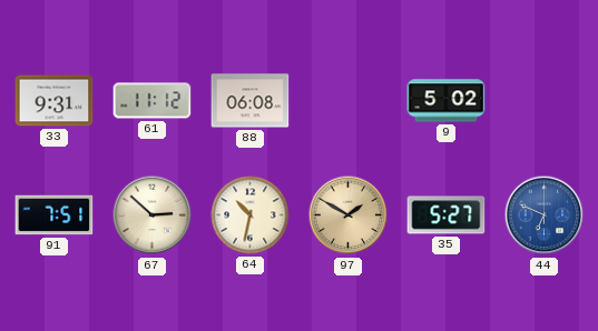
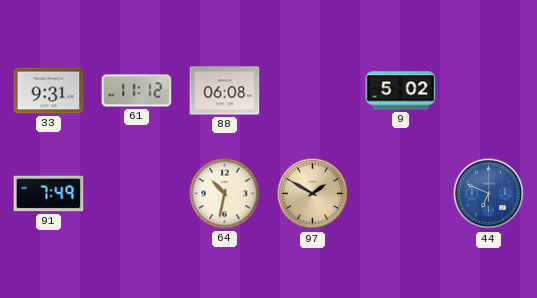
91: 7:51 -> 7:49
67: 2:52 -> none
35: 5:27 -> none
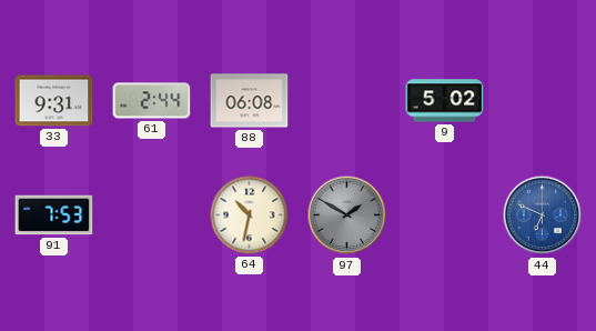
61: 11:12 -> 2:44
91: 7:49 -> 7:53
97 dial: champagne -> grey
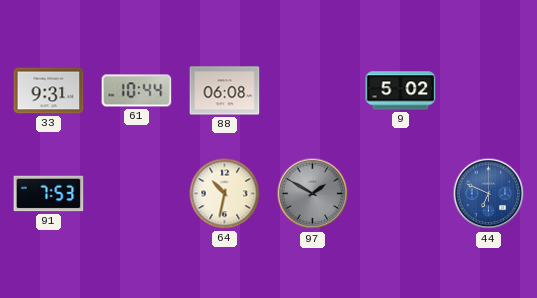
61: 2:44 -> 10:44
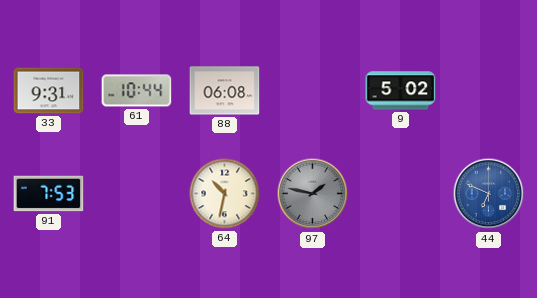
97: 1:50 -> 1:47
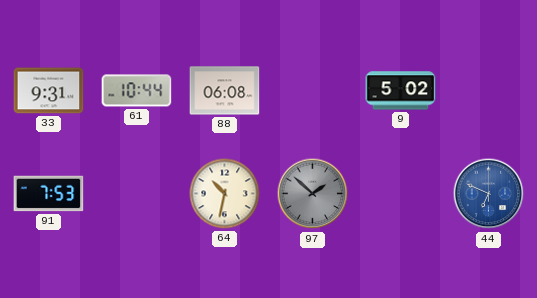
97: 1:47 -> 1:52
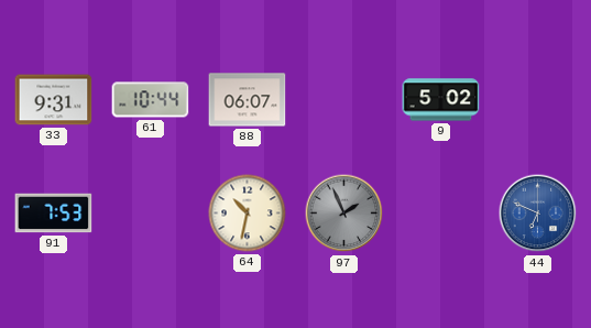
88: 06:08 -> 06:07
97: 1:52 -> 1:56
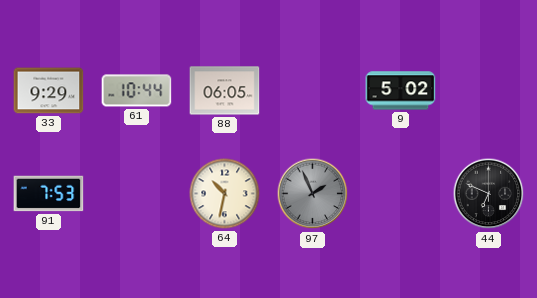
33: 9:31 -> 9:29
88: 06:07 -> 06:05
44 dial: blue -> black
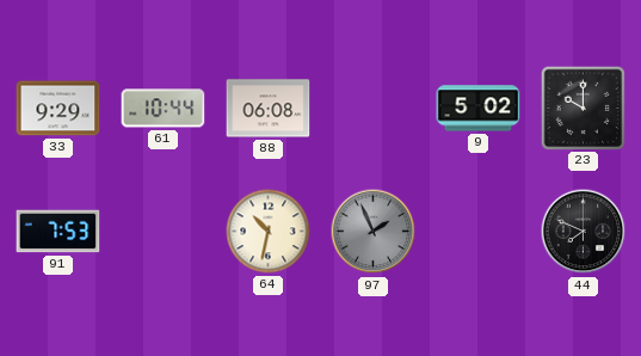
88: 06:05 -> 06:08
23: none -> 10:00
44: 6:49 -> 7:49
